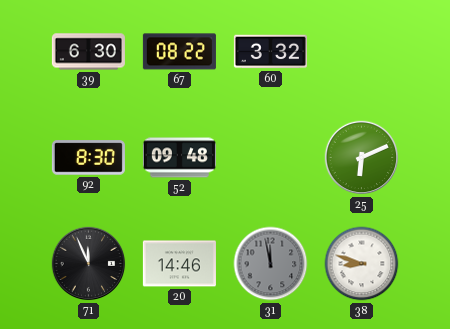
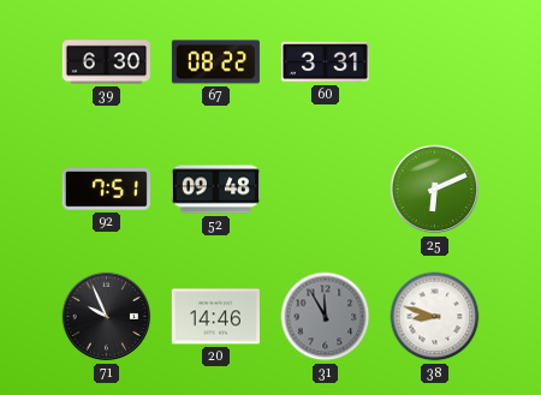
60: 3:32 -> 3:31
92: 8:30 -> 7:51
71: 11:56 -> 9:56
31: 11:58 -> 11:55
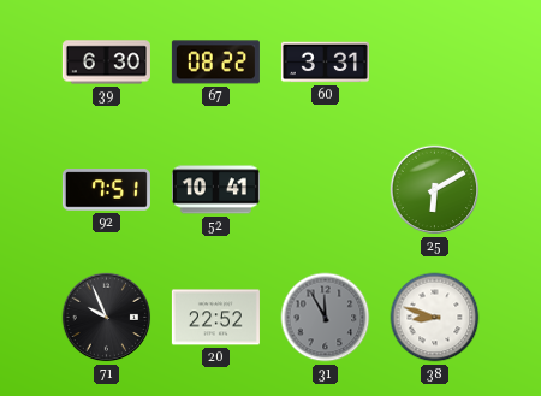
52: 09:48 -> 10:41
25: 6:11 -> 6:10
20: 14:46 -> 22:52
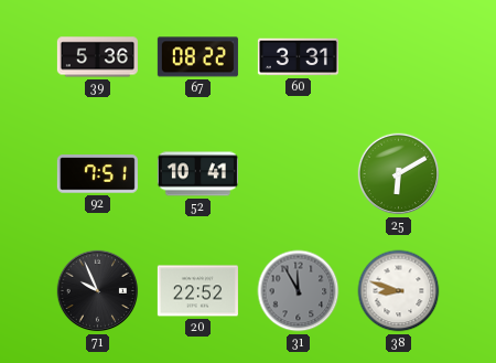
39: 6:30 -> 5:36
